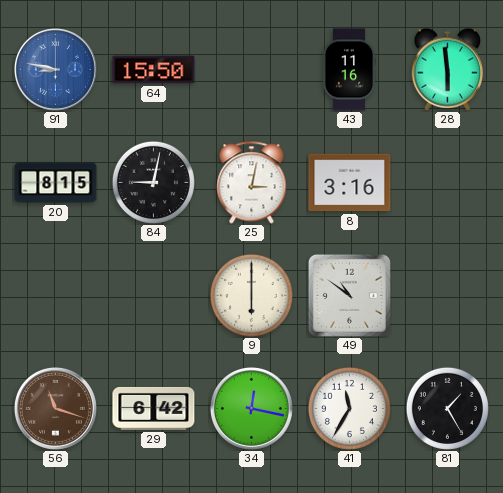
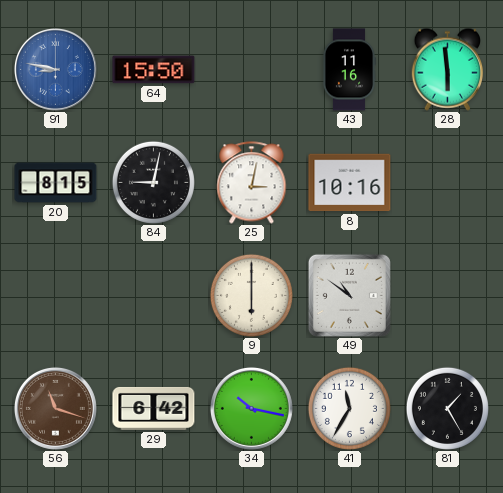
8: 3:16 -> 10:16
34: 12:17 -> 10:17
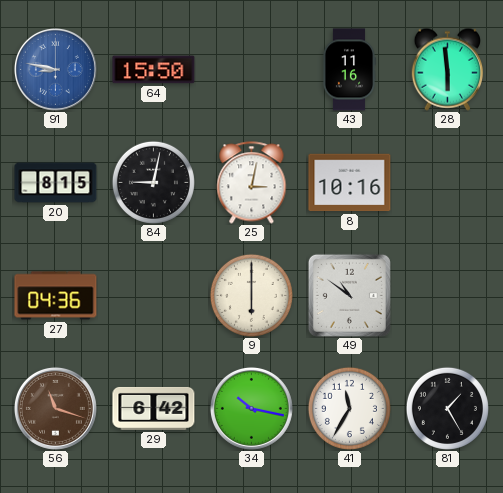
27: none -> 04:36
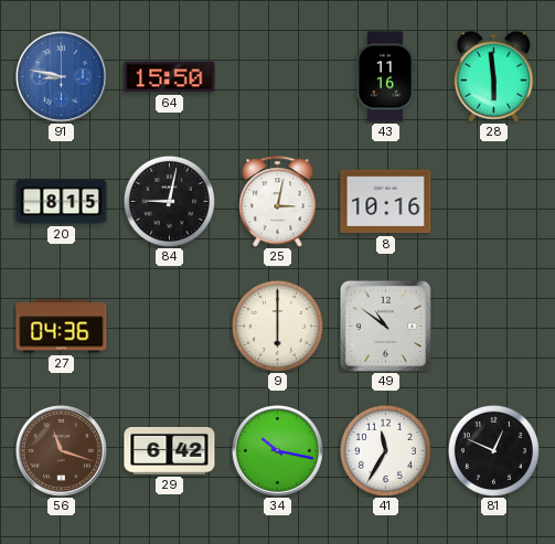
81: 1:25 -> 12:49
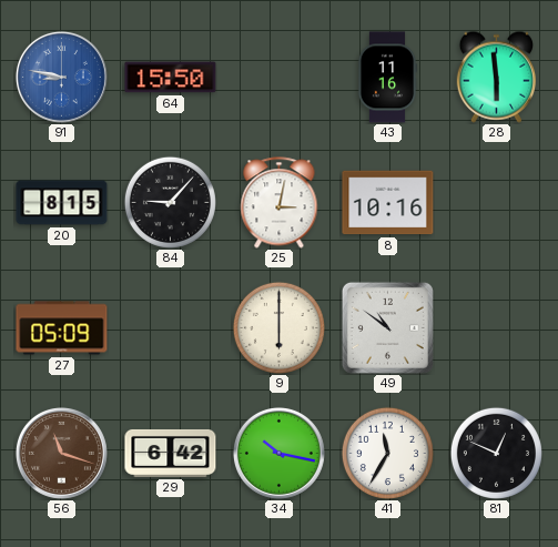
84: 9:02 -> 9:07
27: 04:36 -> 05:09
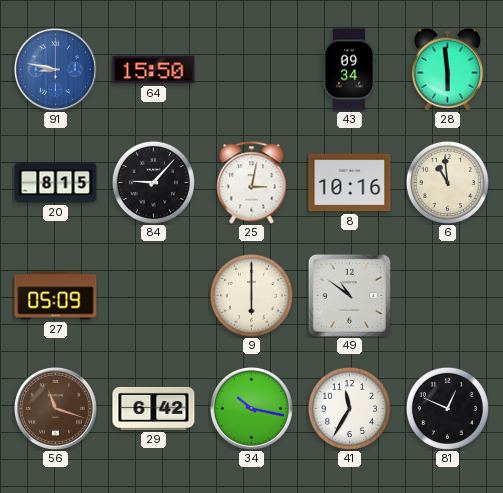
43: 11:16 -> 09:34
6: none -> 10:59
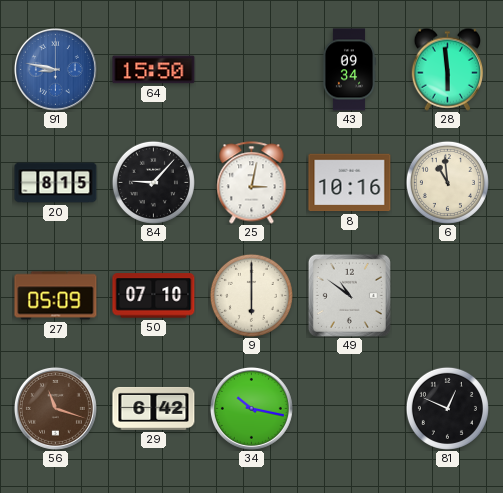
50: none -> 07:10
41: 11:35 -> none
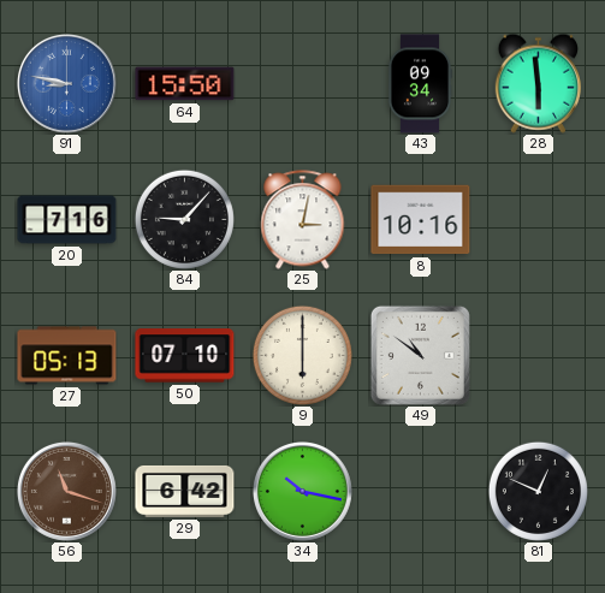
20: 8:15 -> 7:16
6: 10:59 -> none
27: 05:09 -> 05:13
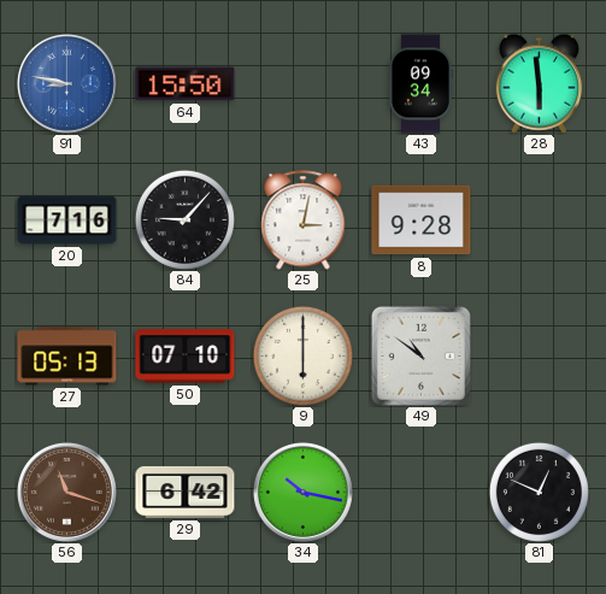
8: 10:16 -> 9:28
